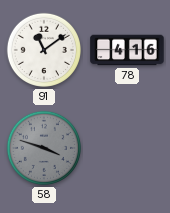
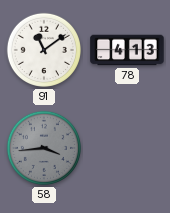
78: 4:16 -> 4:13
58: 3:48 -> 3:44
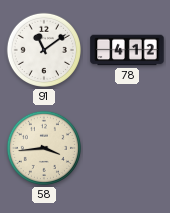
78: 4:13 -> 4:12
58 dial: grey -> cream
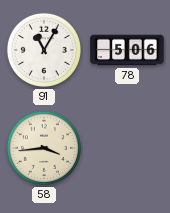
91: 11:09 -> 11:05
78: 4:12 -> 5:06
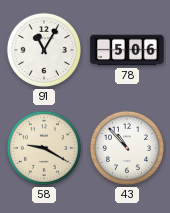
58: 3:44 -> 9:20
43: none -> 10:53
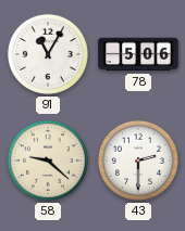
58: 9:20 -> 9:22
43: 10:53 -> 2:30
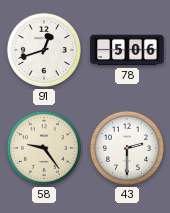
91: 11:05 -> 12:42
58: 9:22 -> 9:24
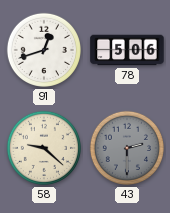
58: 9:24 -> 9:22
43 dial: white -> grey
